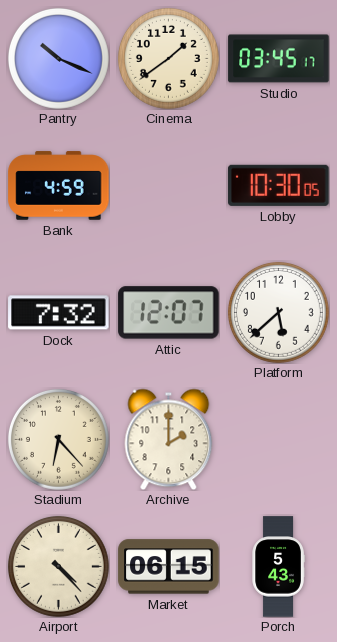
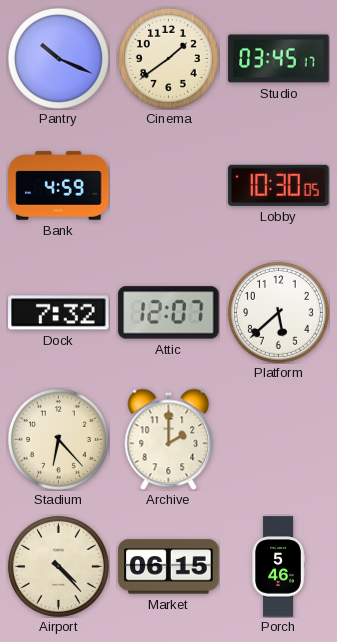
Porch: 5:43 -> 5:46
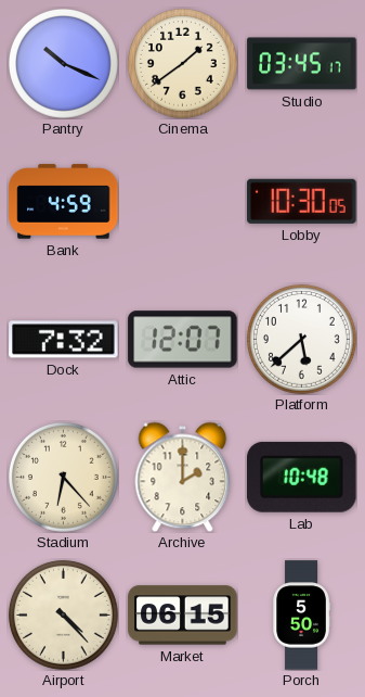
Lab: none -> 10:48
Porch: 5:46 -> 5:50
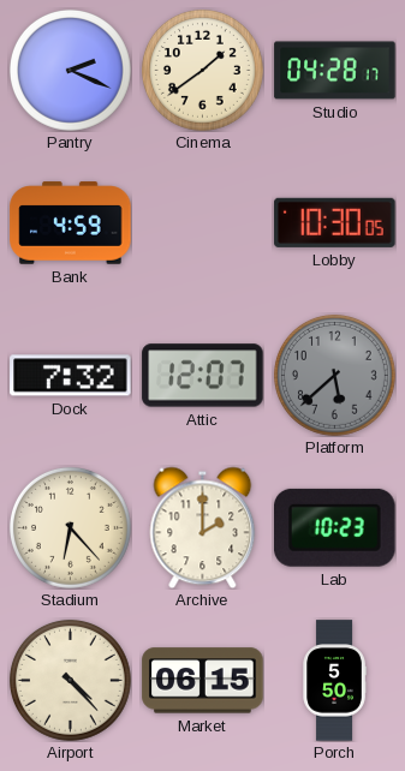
Pantry: 10:19 -> 2:19
Studio: 03:45 -> 04:28
Platform dial: white -> grey
Lab: 10:48 -> 10:23
